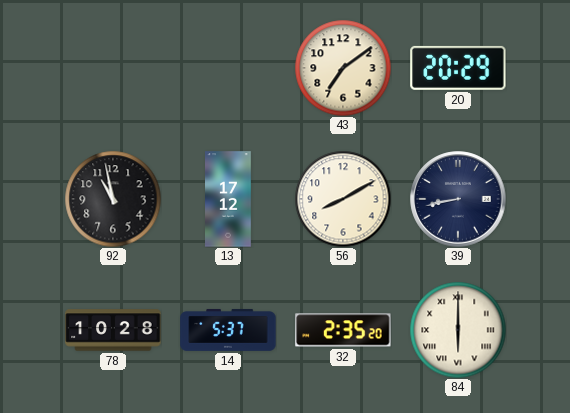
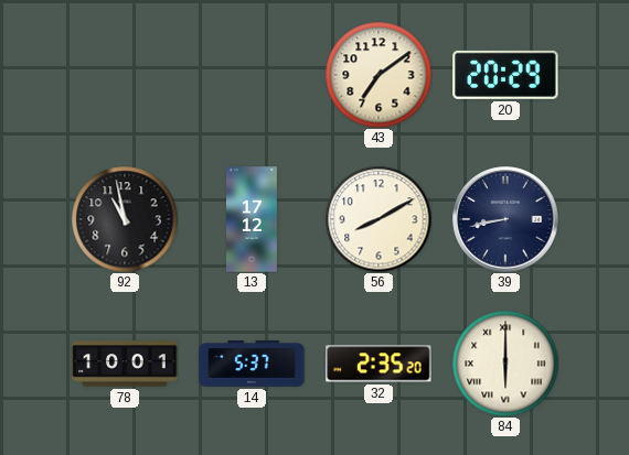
78: 10:28 -> 10:01
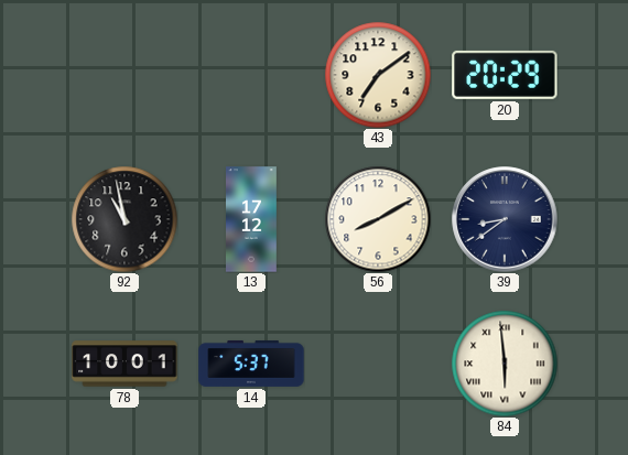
39: 8:43 -> 8:39
32: 2:35 -> none
84: 6:00 -> 5:59
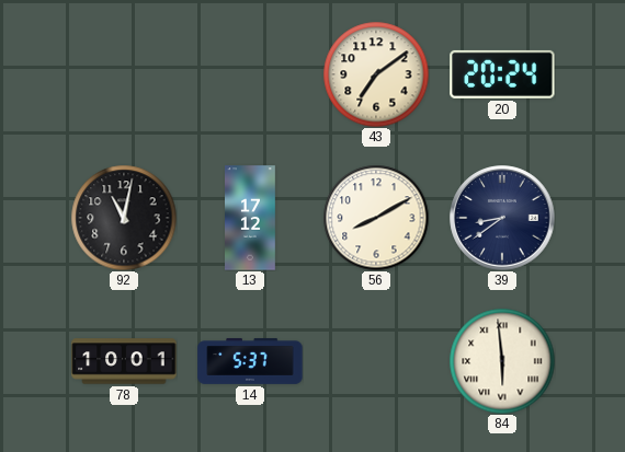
20: 20:29 -> 20:24
92: 10:58 -> 11:02
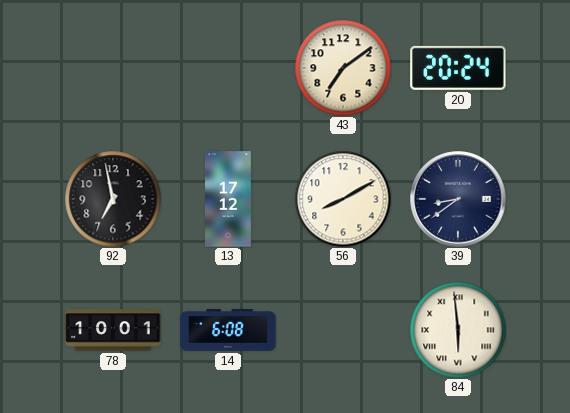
92: 11:02 -> 6:58
14: 5:37 -> 6:08
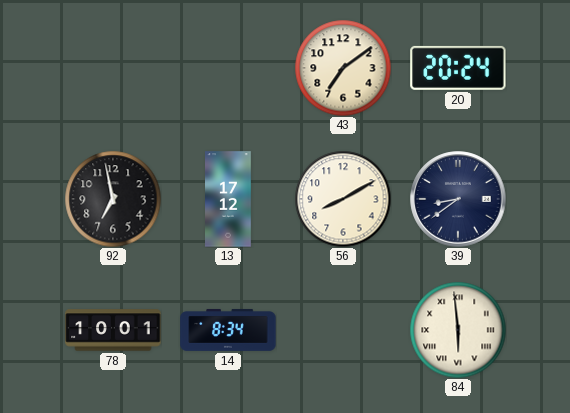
14: 6:08 -> 8:34
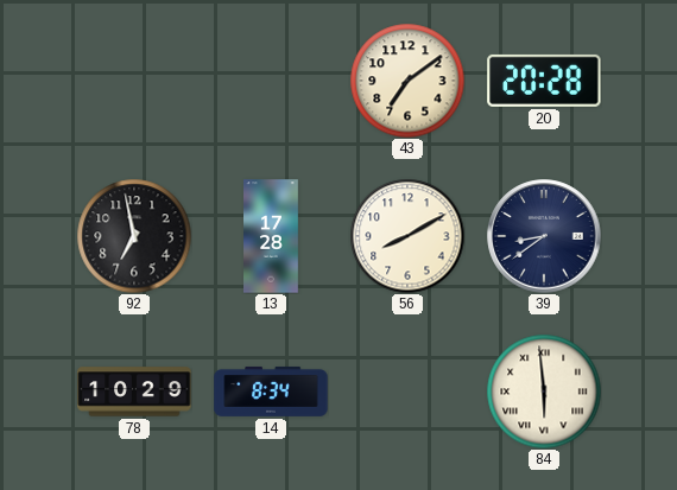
20: 20:24 -> 20:28
13: 17:12 -> 17:28
78: 10:01 -> 10:29
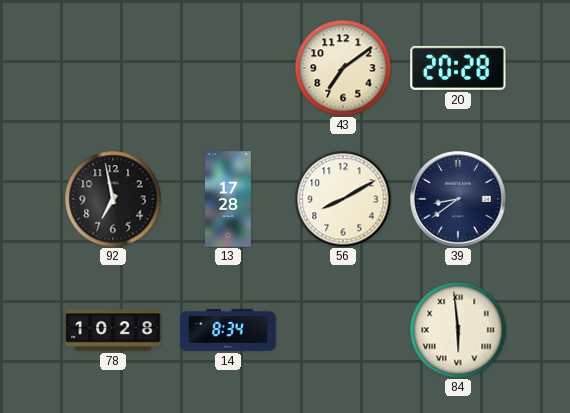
78: 10:29 -> 10:28
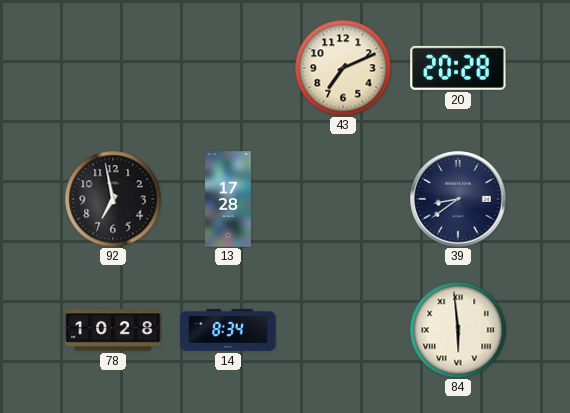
43: 7:09 -> 7:11
56: 8:10 -> none
